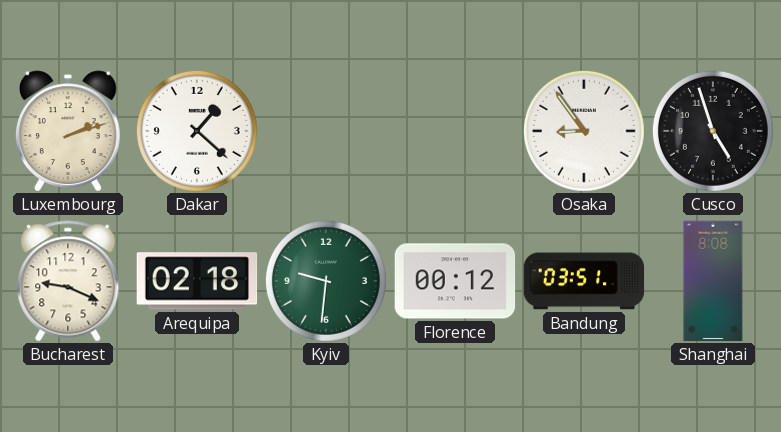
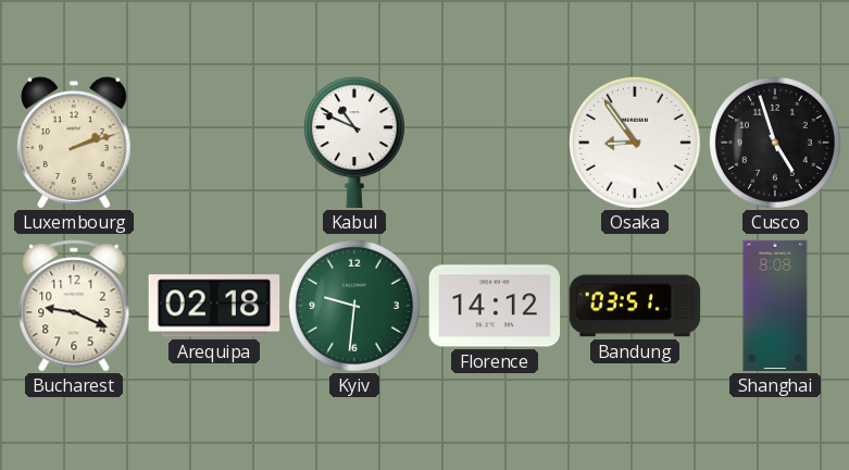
Dakar: 1:22 -> none
Kabul: none -> 10:49
Florence: 00:12 -> 14:12
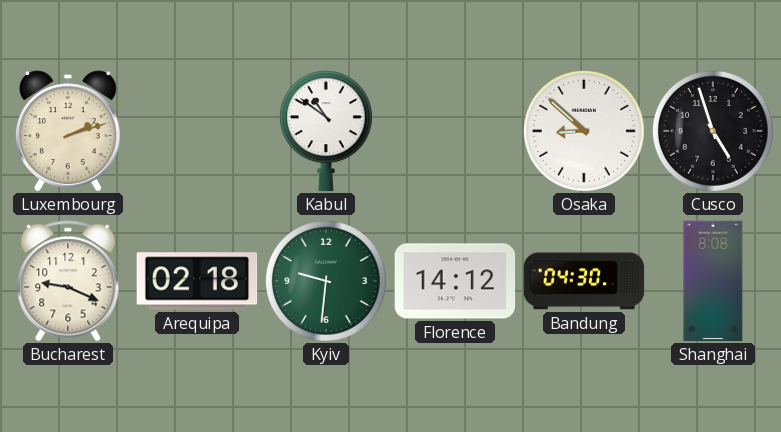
Kabul: 10:49 -> 10:51
Osaka: 8:54 -> 8:52
Bandung: 03:51 -> 04:30
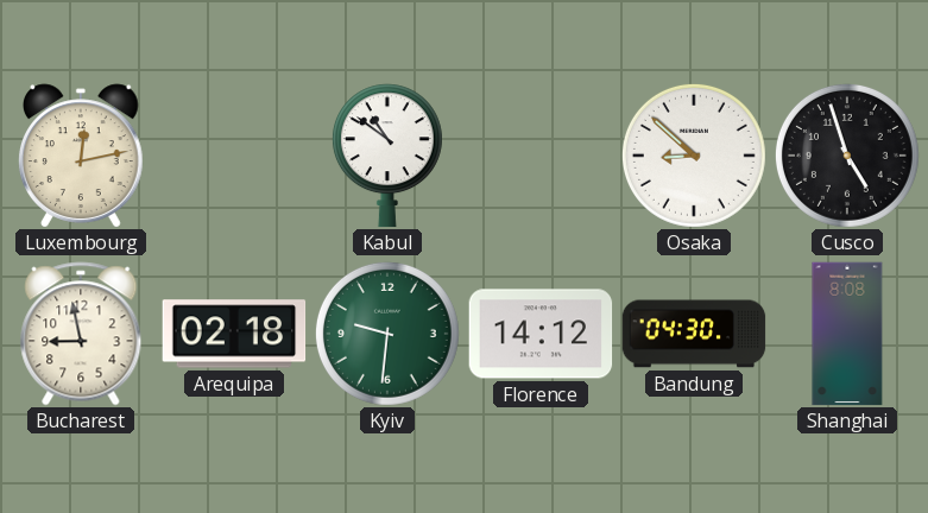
Luxembourg: 2:12 -> 12:13
Bucharest: 9:19 -> 8:58
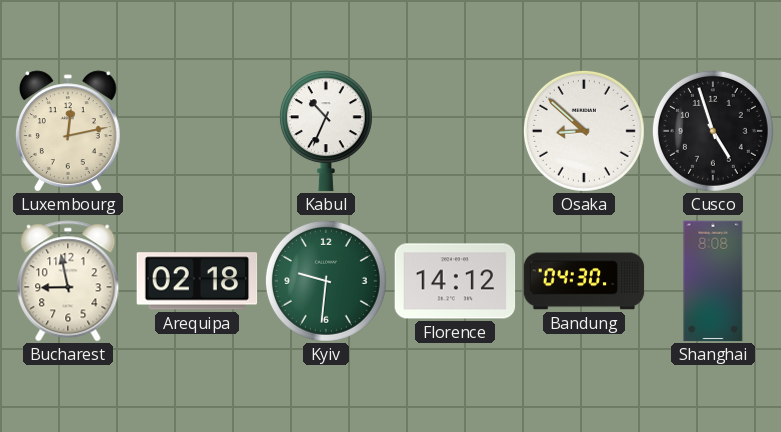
Kabul: 10:51 -> 10:34
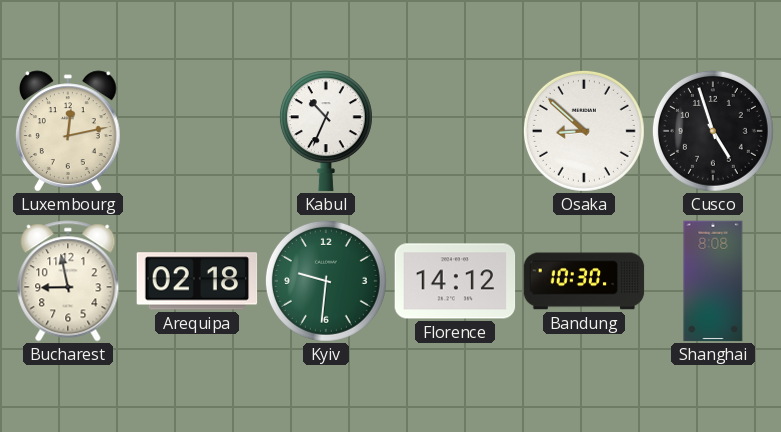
Bandung: 04:30 -> 10:30
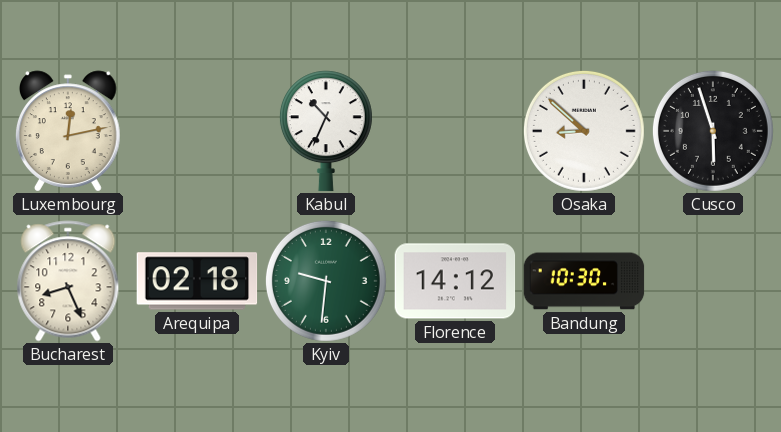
Cusco: 4:57 -> 5:57
Bucharest: 8:58 -> 8:26
Shanghai: 8:08 -> none
